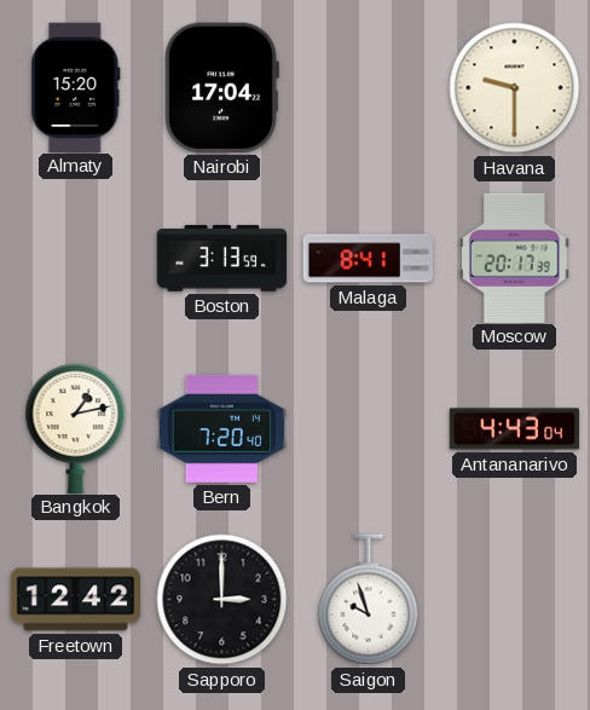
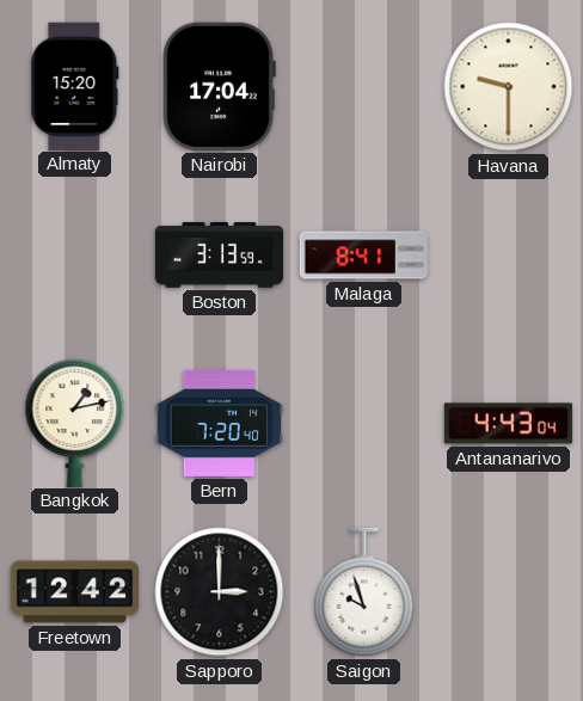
Moscow: 20:17 -> none
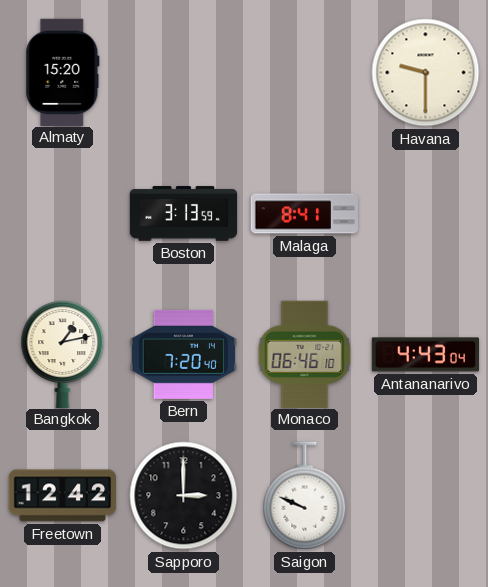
Nairobi: 17:04 -> none
Monaco: none -> 06:46
Saigon: 9:57 -> 9:49
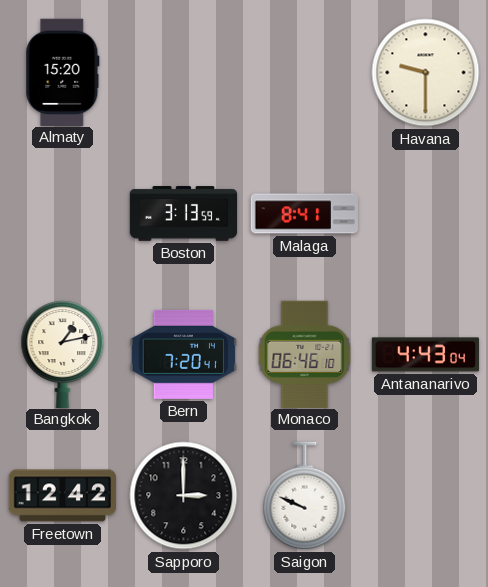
Bern: 7:20:40 -> 7:20:41
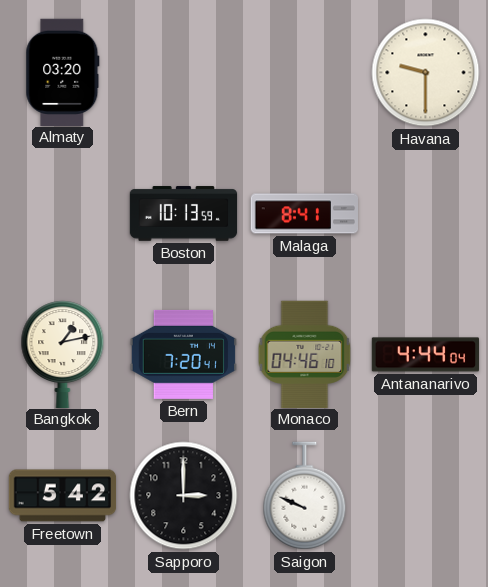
Almaty: 15:20 -> 03:20
Boston: 3:13 -> 10:13
Monaco: 06:46 -> 04:46
Antananarivo: 4:43 -> 4:44
Freetown: 12:42 -> 5:42
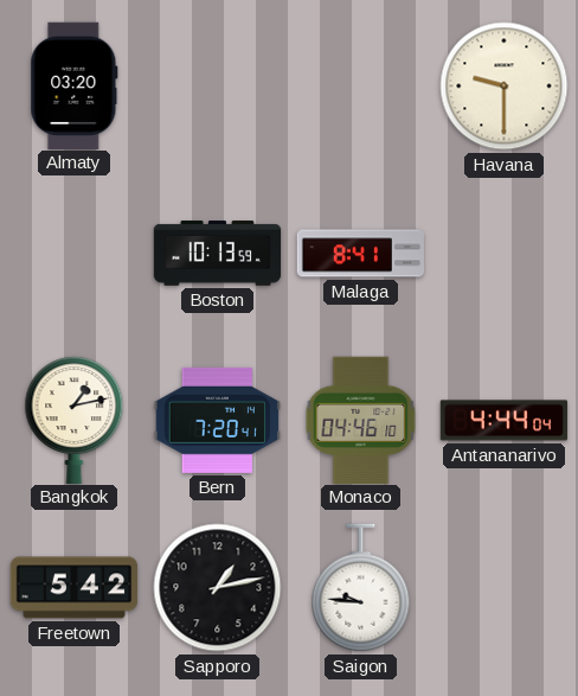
Sapporo: 3:00 -> 1:13
Saigon: 9:49 -> 9:46
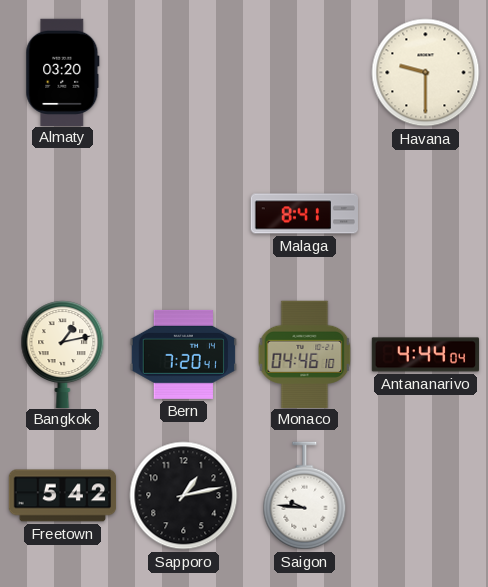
Boston: 10:13 -> none
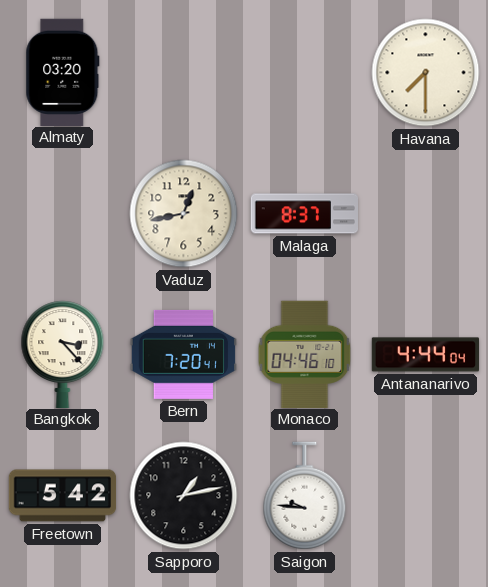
Havana: 9:30 -> 7:30
Vaduz: none -> 12:43
Malaga: 8:41 -> 8:37
Bangkok: 1:13 -> 3:23
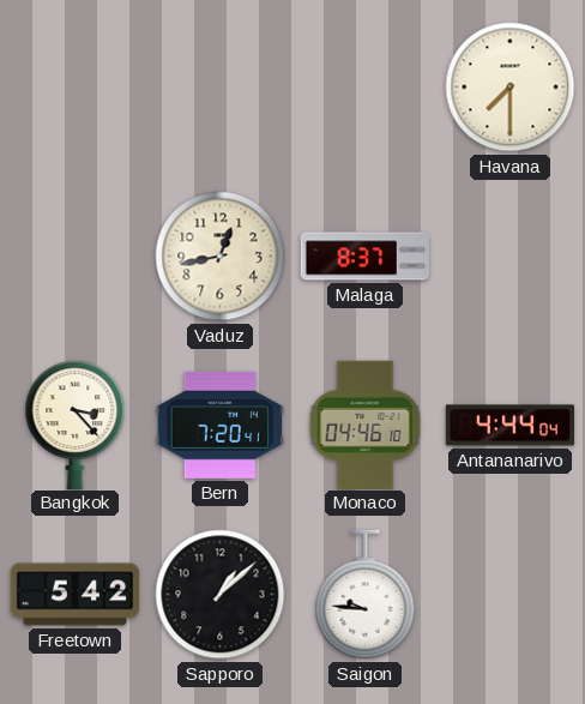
Almaty: 03:20 -> none
Sapporo: 1:13 -> 1:08
